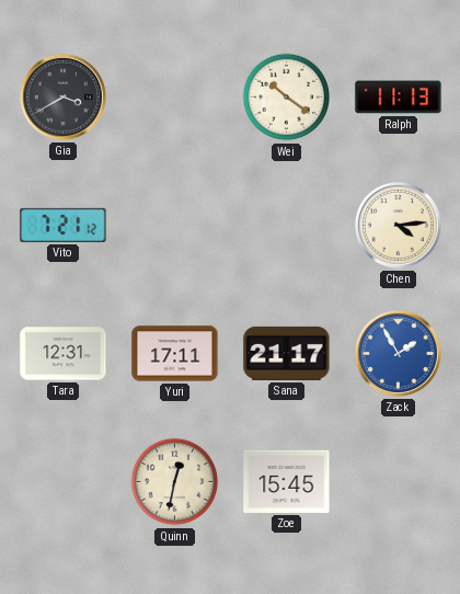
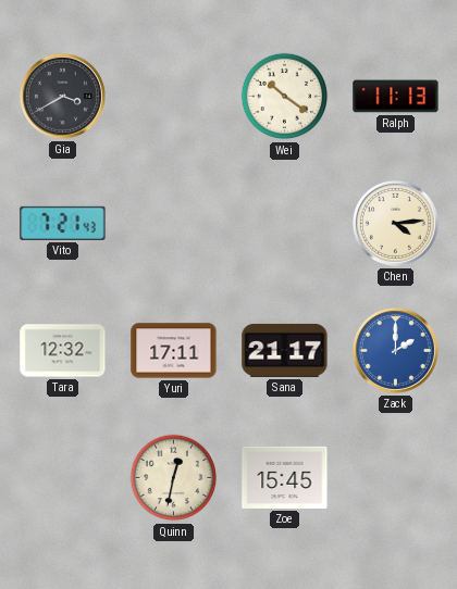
Vito: 7:21:12 -> 7:21:43
Tara: 12:31 -> 12:32
Zack: 1:55 -> 2:00
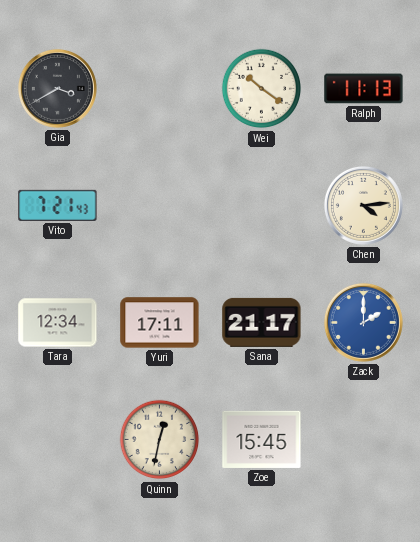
Tara: 12:32 -> 12:34
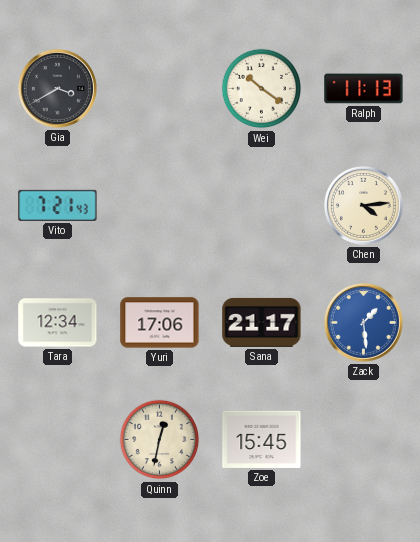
Yuri: 17:11 -> 17:06
Zack: 2:00 -> 1:29
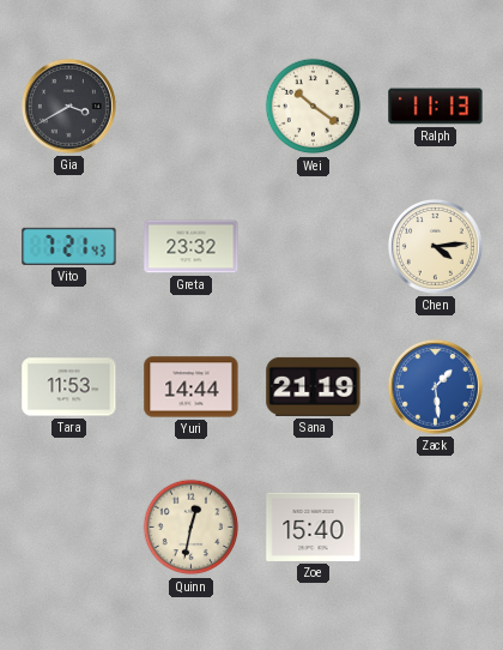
Greta: none -> 23:32
Tara: 12:34 -> 11:53
Yuri: 17:06 -> 14:44
Sana: 21:17 -> 21:19
Zoe: 15:45 -> 15:40
